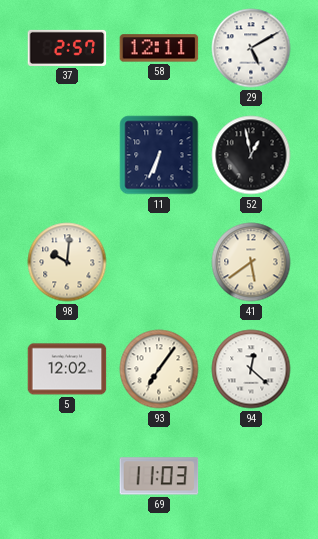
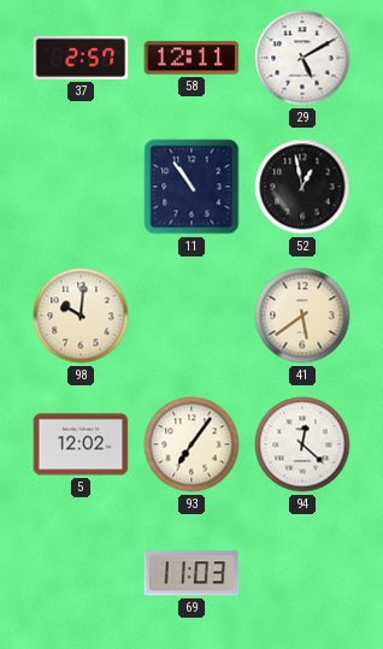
11: 6:34 -> 10:54
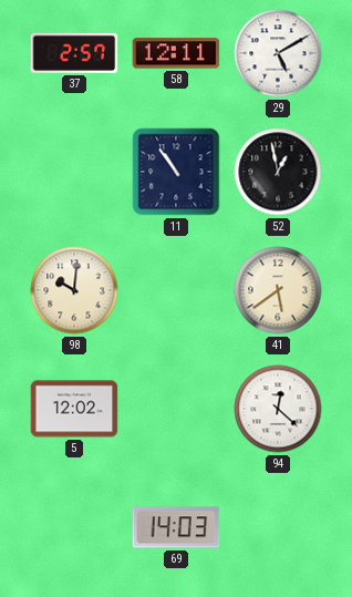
93: 7:06 -> none
69: 11:03 -> 14:03
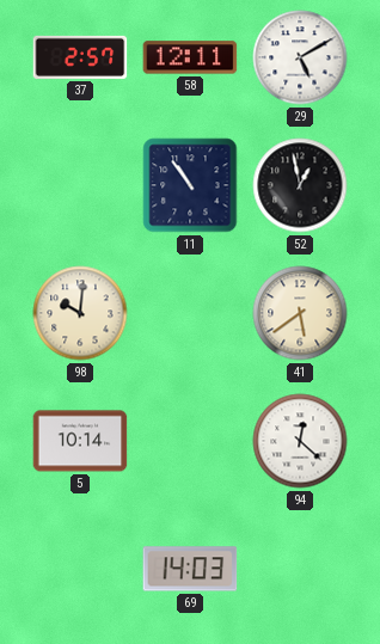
5: 12:02 -> 10:14
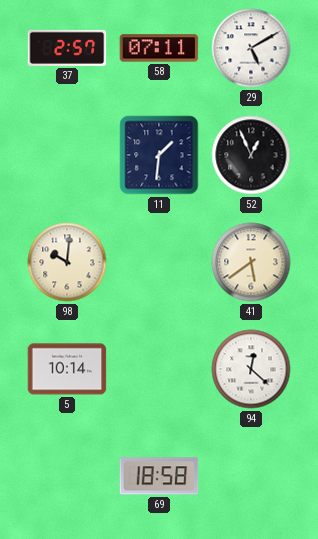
58: 12:11 -> 07:11
11: 10:54 -> 1:31
52: 12:58 -> 12:56
69: 14:03 -> 18:58
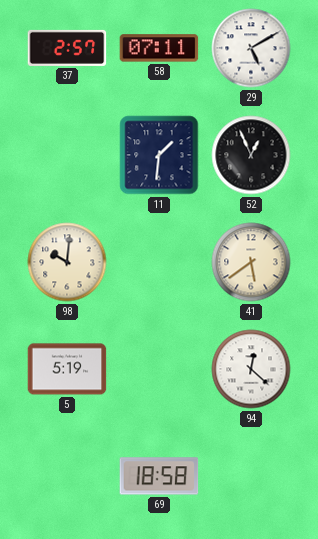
5: 10:14 -> 5:19
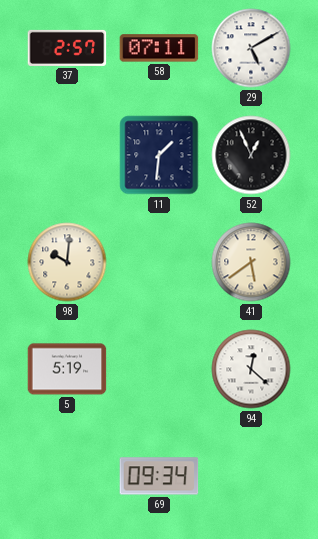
69: 18:58 -> 09:34
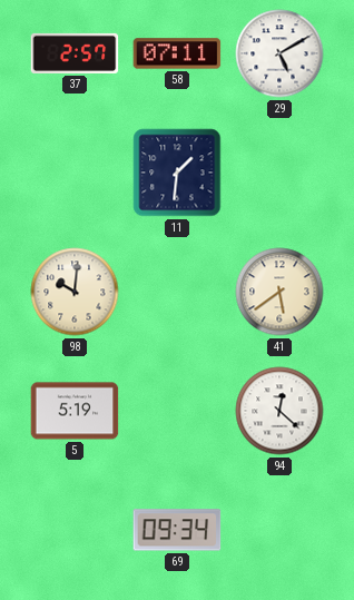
52: 12:56 -> none
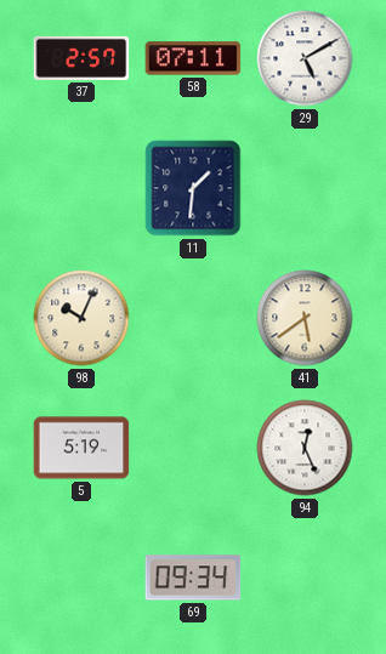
98: 10:01 -> 10:04
94: 12:22 -> 12:26
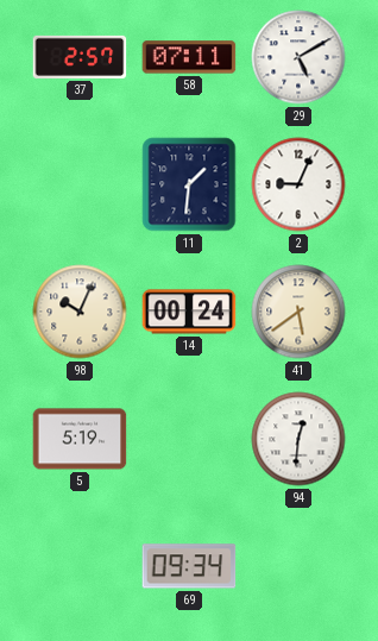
2: none -> 9:04
14: none -> 00:24
94: 12:26 -> 12:31
